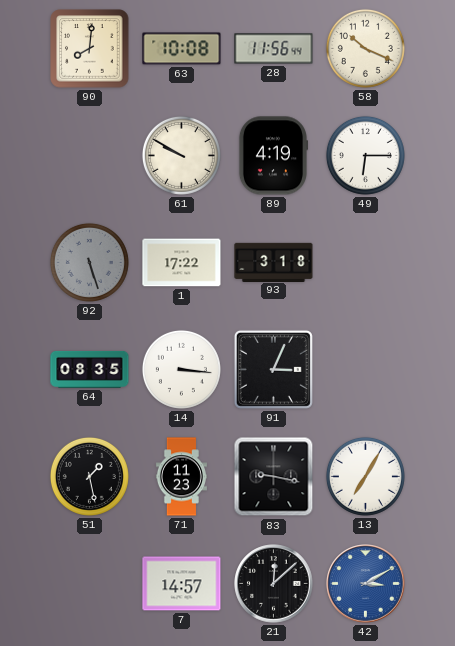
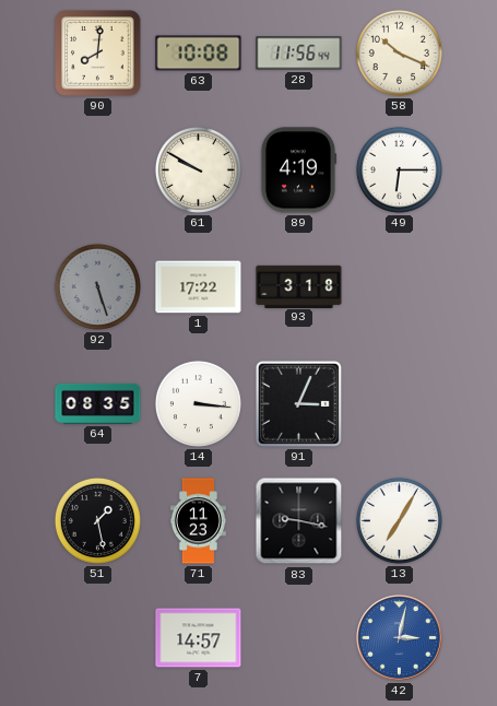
21: 12:08 -> none
42: 3:10 -> 3:02
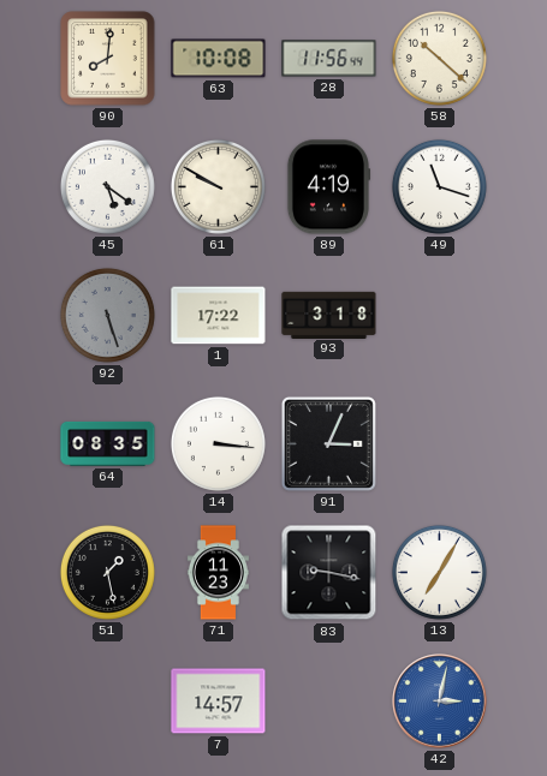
58: 10:19 -> 10:22
45: none -> 5:21
49: 6:15 -> 11:18
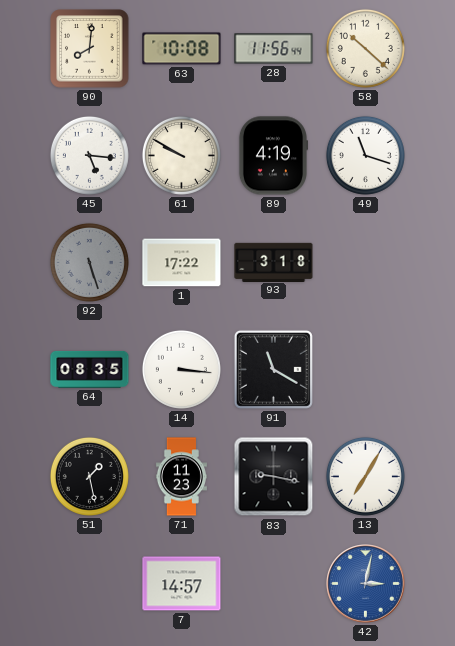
45: 5:21 -> 5:16
91: 3:04 -> 11:20
